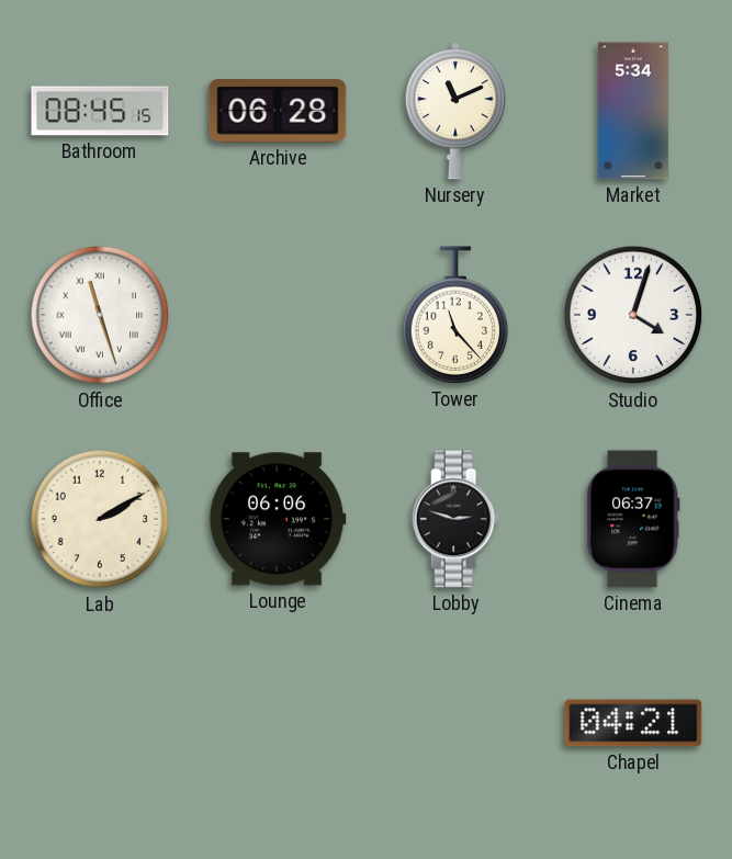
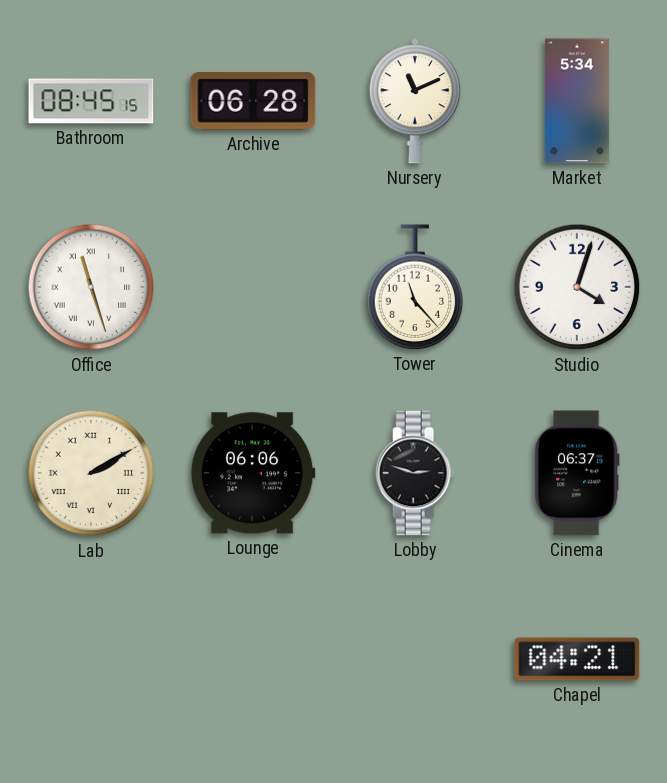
Lab numerals: Arabic -> Roman
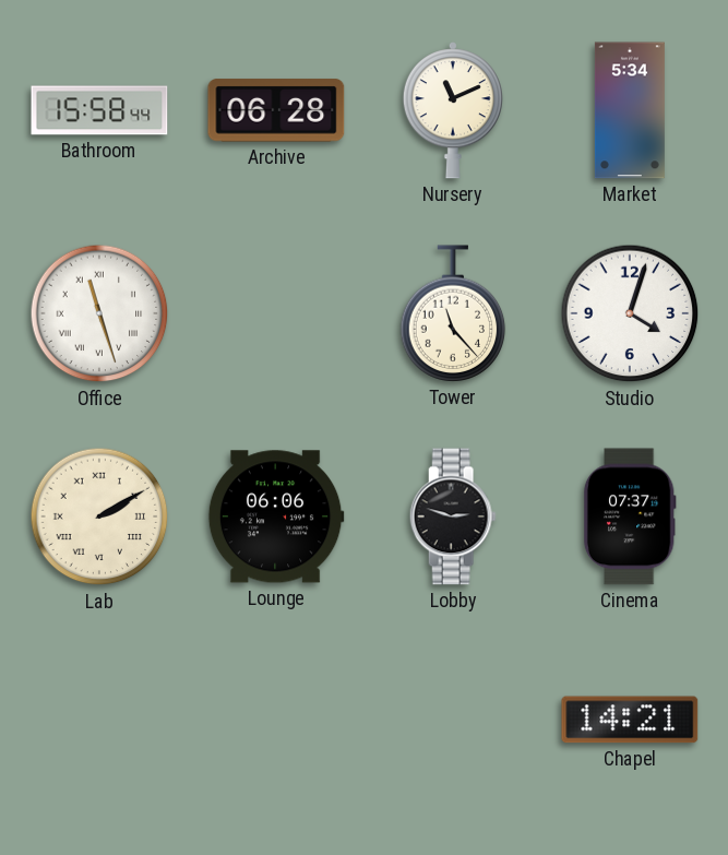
Bathroom: 08:45 -> 15:58
Cinema: 06:37 -> 07:37
Chapel: 04:21 -> 14:21
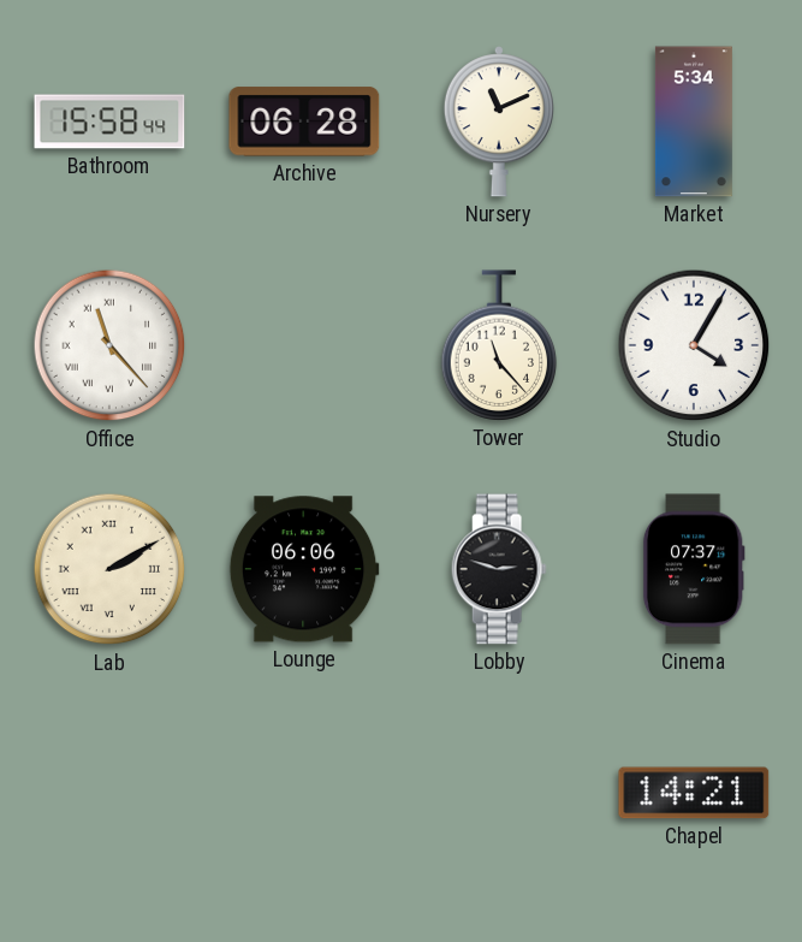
Office: 11:27 -> 11:23
Studio: 4:03 -> 4:05
